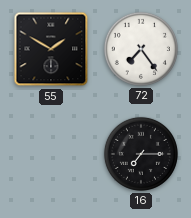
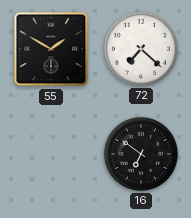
72: 7:24 -> 7:22
16: 7:15 -> 6:51
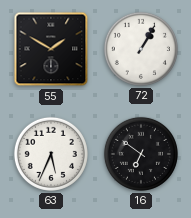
72: 7:22 -> 1:05
63: none -> 5:34
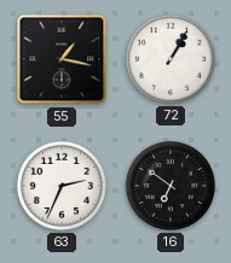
55: 1:50 -> 1:17
63: 5:34 -> 2:34
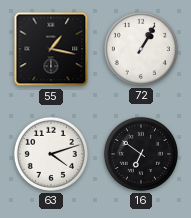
63: 2:34 -> 4:12
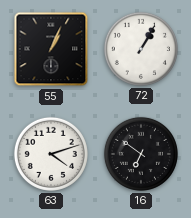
55: 1:17 -> 1:04
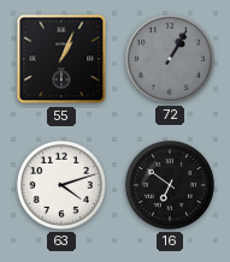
72 dial: white -> grey
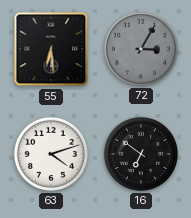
55: 1:04 -> 6:29
72: 1:05 -> 3:05
